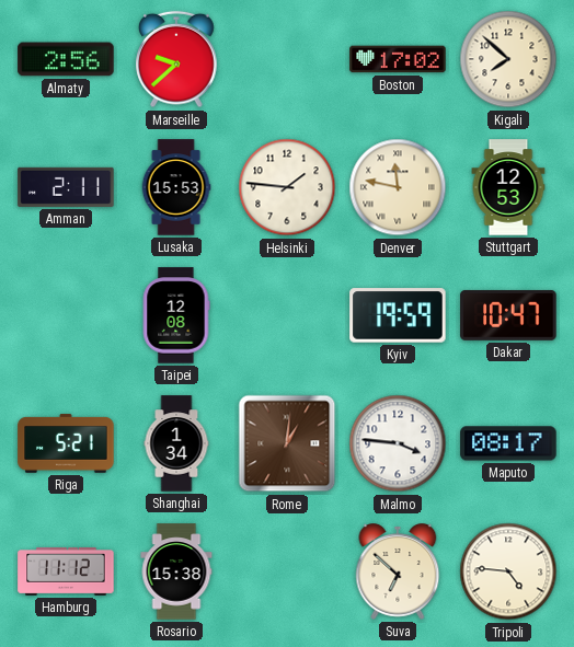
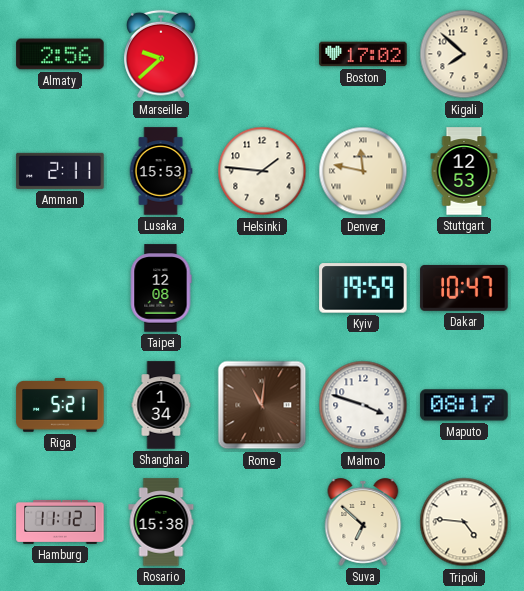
Rome: 1:01 -> 11:01
Malmo: 3:46 -> 3:48
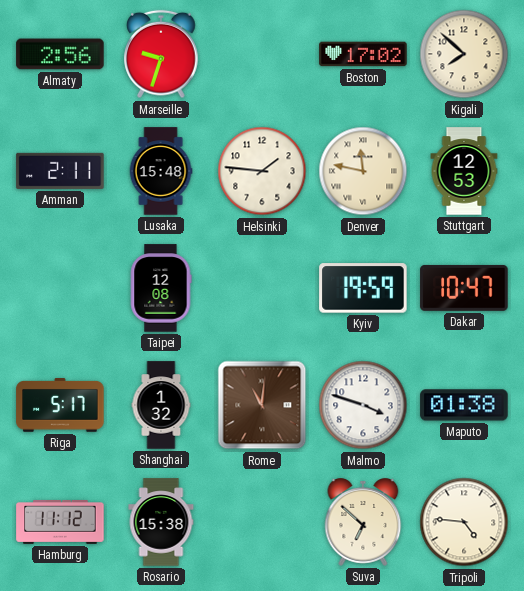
Marseille: 9:38 -> 9:33
Lusaka: 15:53 -> 15:48
Riga: 5:21 -> 5:17
Shanghai: 1:34 -> 1:32
Maputo: 08:17 -> 01:38
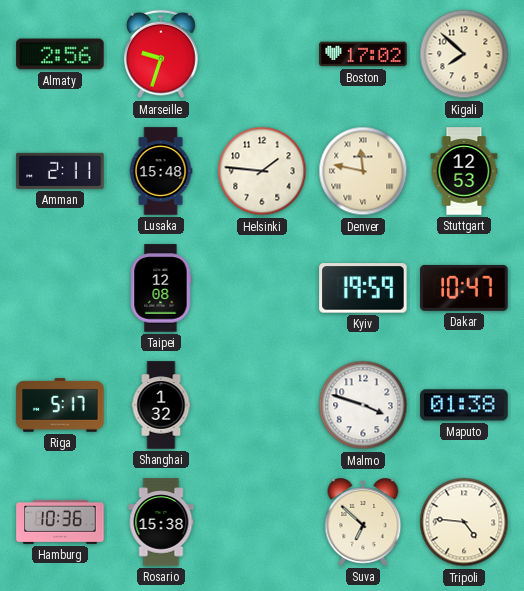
Rome: 11:01 -> none
Hamburg: 11:12 -> 10:36
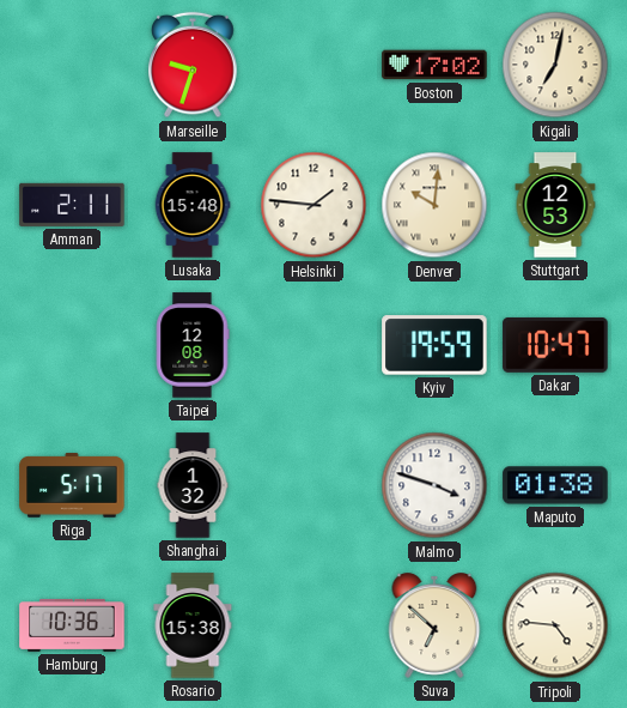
Almaty: 2:56 -> none
Kigali: 7:52 -> 7:02
Denver: 11:47 -> 10:01
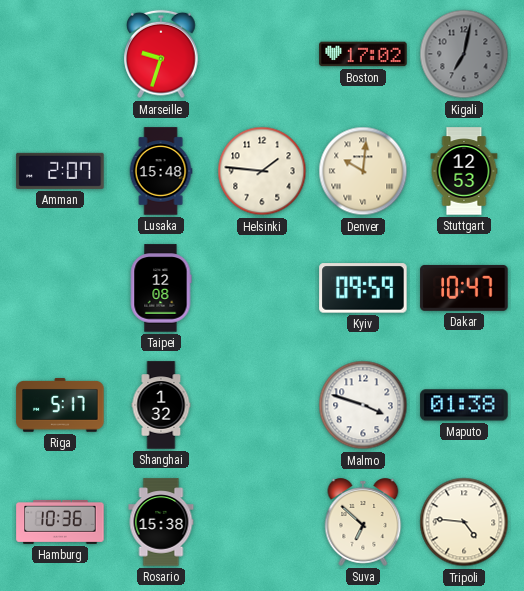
Kigali dial: cream -> grey
Amman: 2:11 -> 2:07
Kyiv: 19:59 -> 09:59
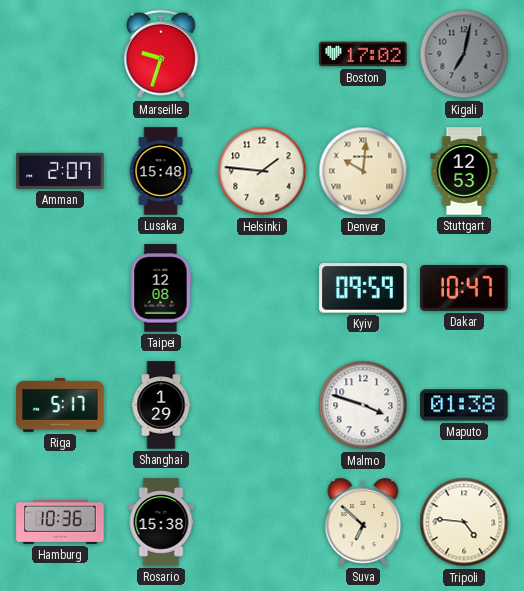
Shanghai: 1:32 -> 1:29
